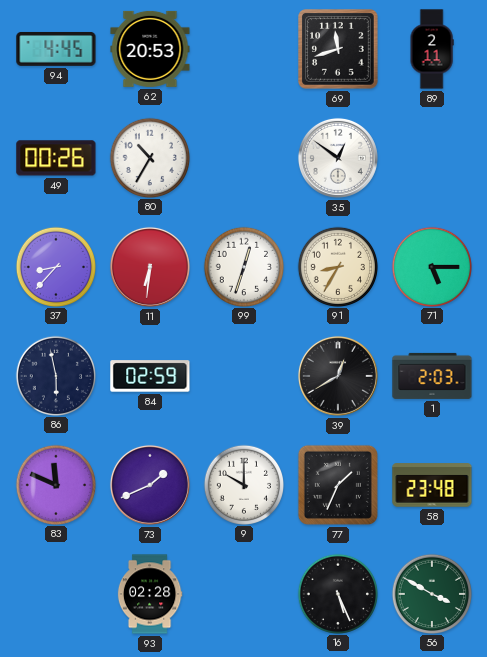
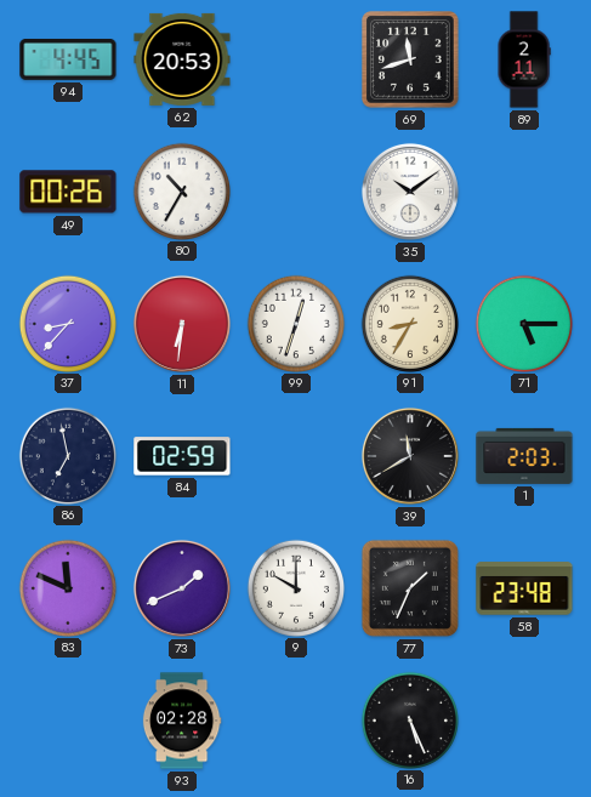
35: 12:51 -> 10:09
86: 5:58 -> 6:58
39: 12:40 -> 11:40
56: 3:50 -> none
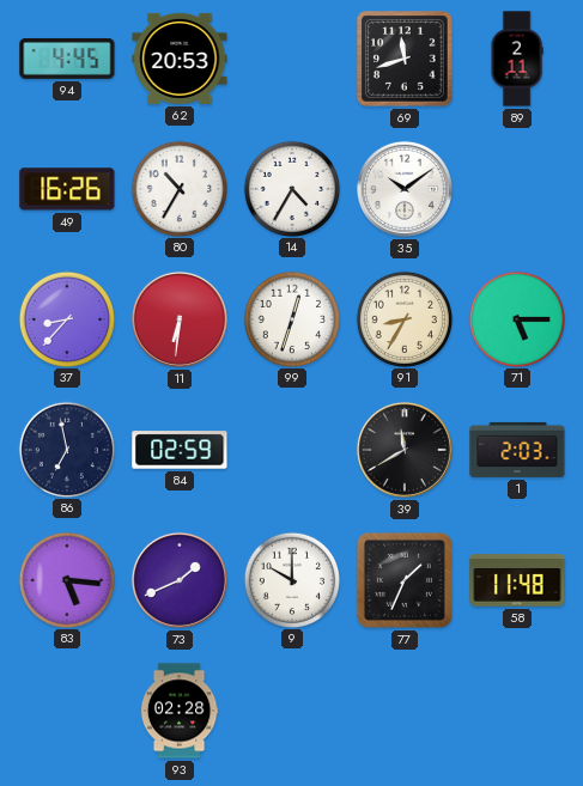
49: 00:26 -> 16:26
14: none -> 4:35
83: 11:49 -> 5:16
58: 23:48 -> 11:48
16: 5:26 -> none
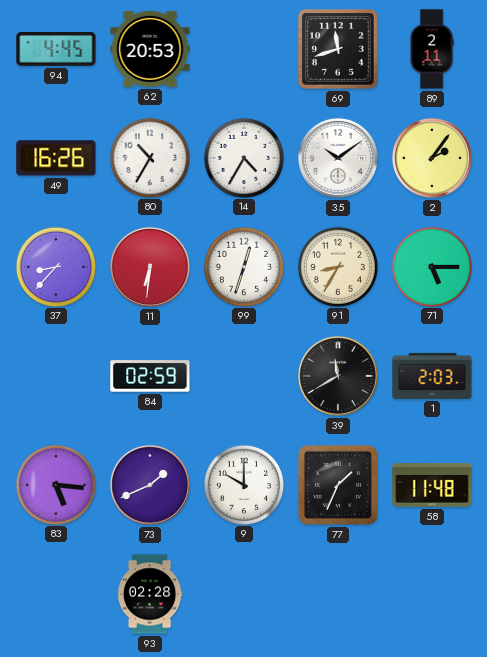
2: none -> 2:06
86: 6:58 -> none
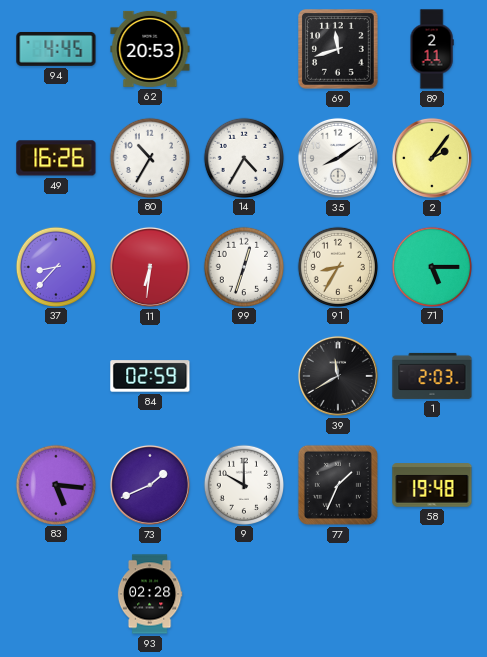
35: 10:09 -> 8:09
58: 11:48 -> 19:48
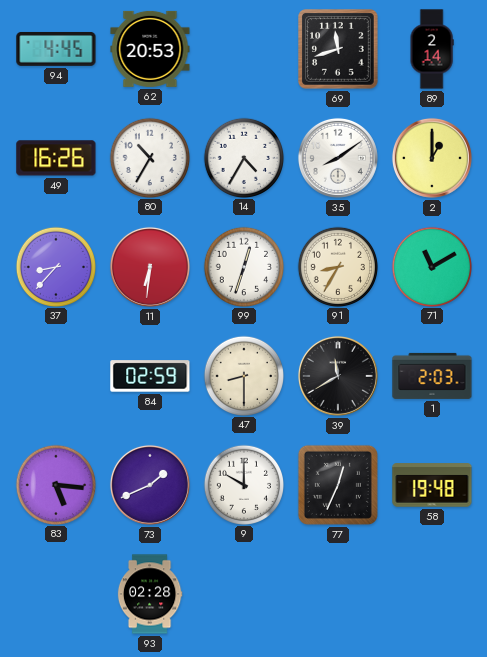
89: 2:11 -> 2:14
2: 2:06 -> 1:00
71: 5:15 -> 11:10
47: none -> 8:30
77: 1:34 -> 12:34
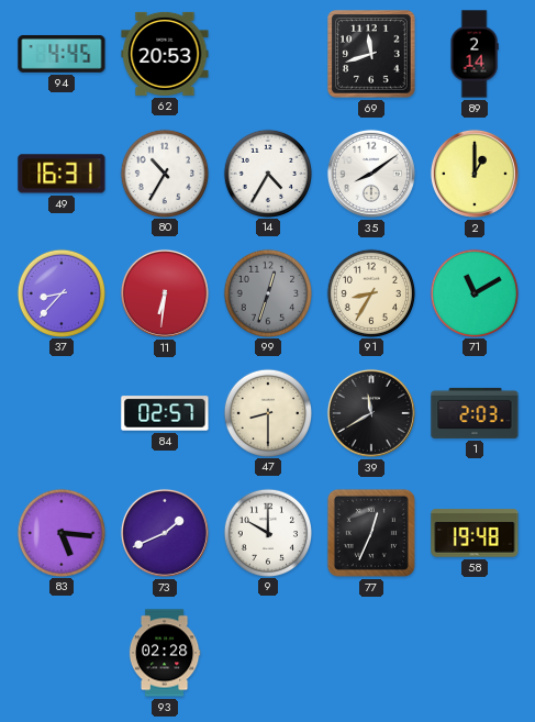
49: 16:26 -> 16:31
99 dial: white -> grey
84: 02:59 -> 02:57
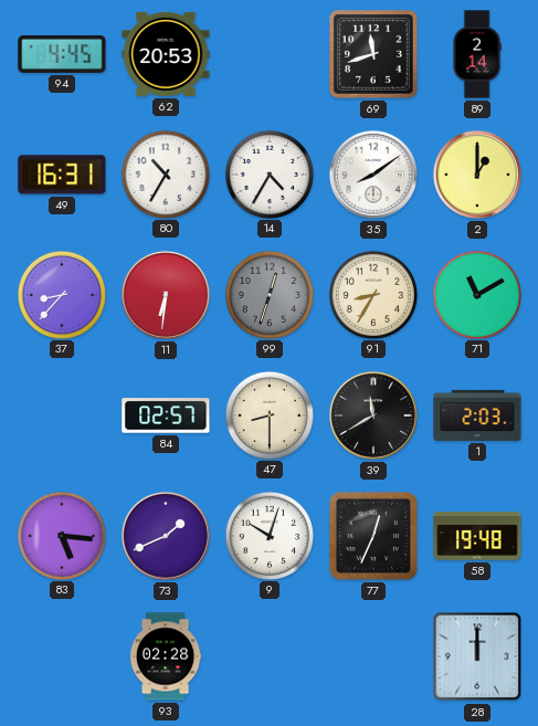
9: 10:00 -> 10:03
28: none -> 12:00
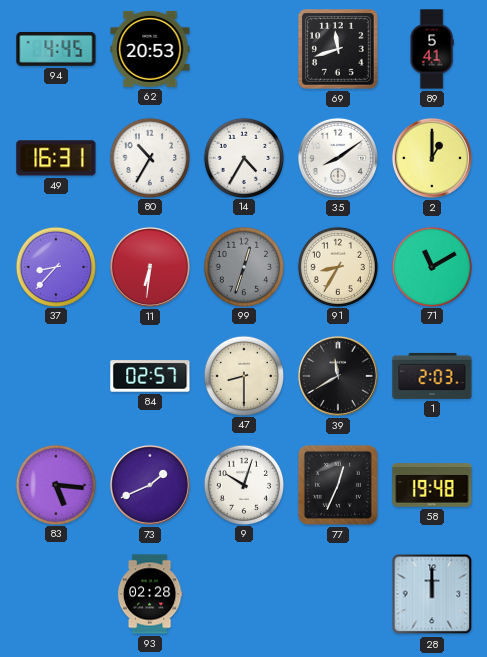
89: 2:14 -> 5:41
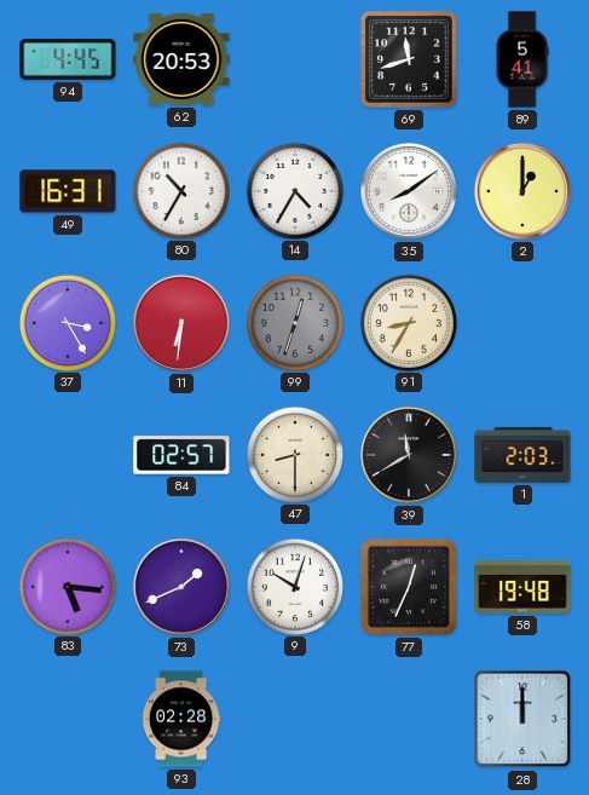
37: 8:37 -> 3:25
71: 11:10 -> none
